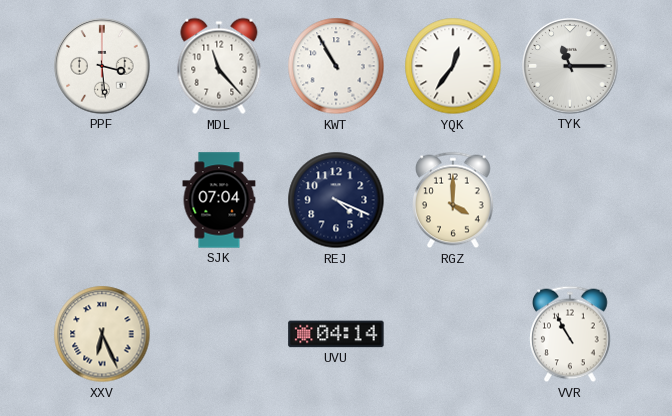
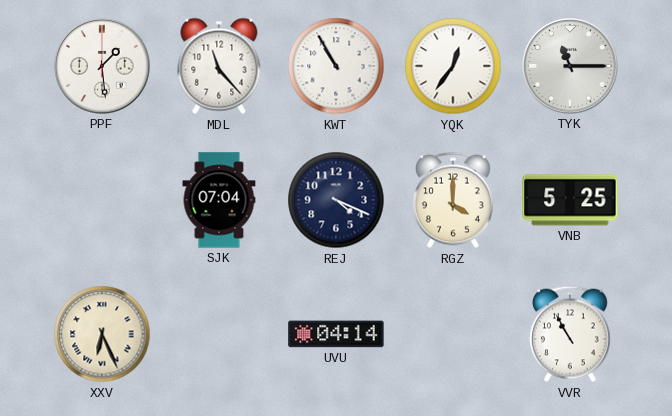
PPF: 3:29 -> 1:29
VNB: none -> 5:25
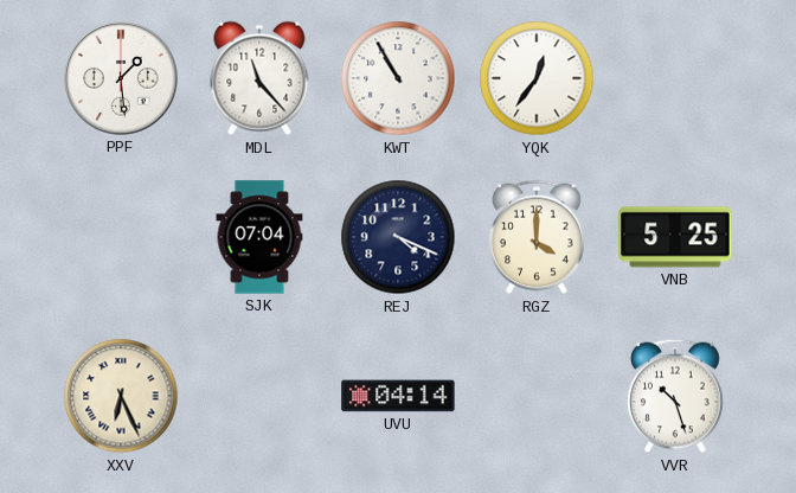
TYK: 11:15 -> none
VVR: 10:55 -> 10:27
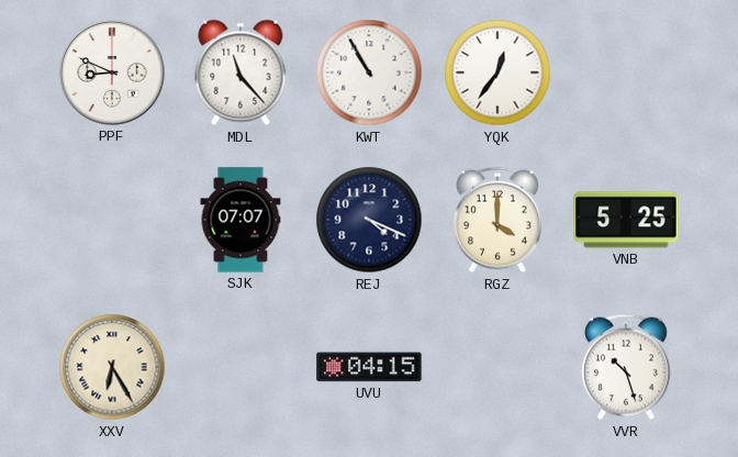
PPF: 1:29 -> 8:49
SJK: 07:04 -> 07:07
XXV: 6:26 -> 6:25
UVU: 04:14 -> 04:15
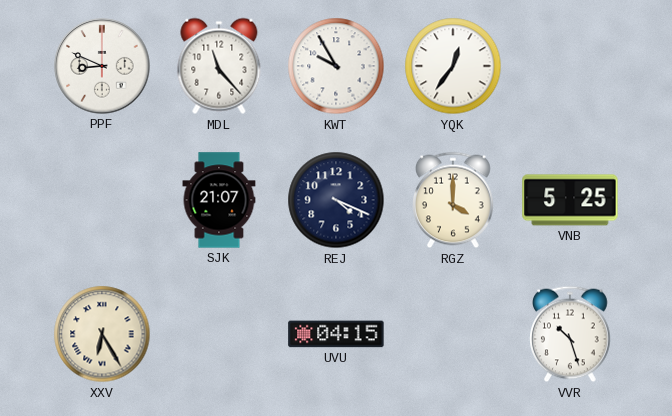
KWT: 10:55 -> 9:55
SJK: 07:07 -> 21:07
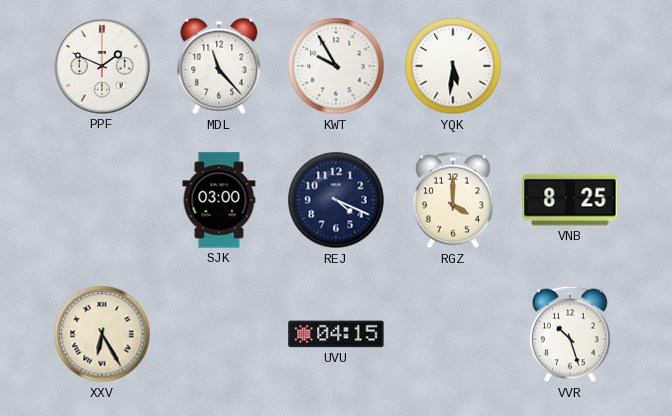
PPF: 8:49 -> 1:49
YQK: 12:36 -> 5:31
SJK: 21:07 -> 03:00
VNB: 5:25 -> 8:25
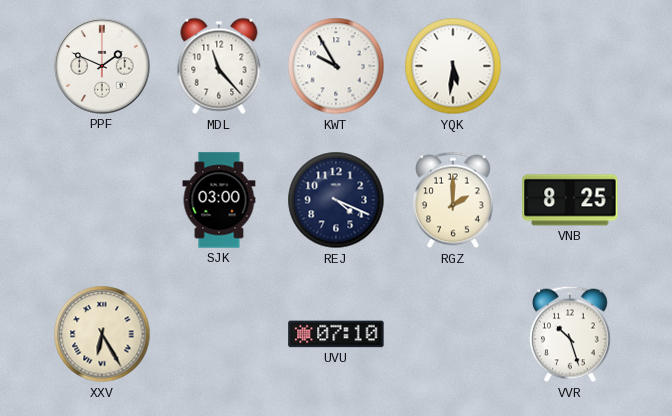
RGZ: 4:00 -> 2:00
UVU: 04:15 -> 07:10
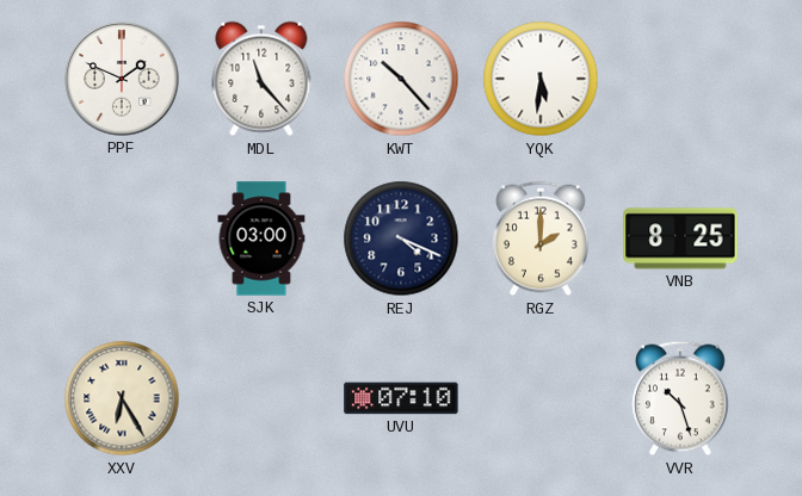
KWT: 9:55 -> 10:23
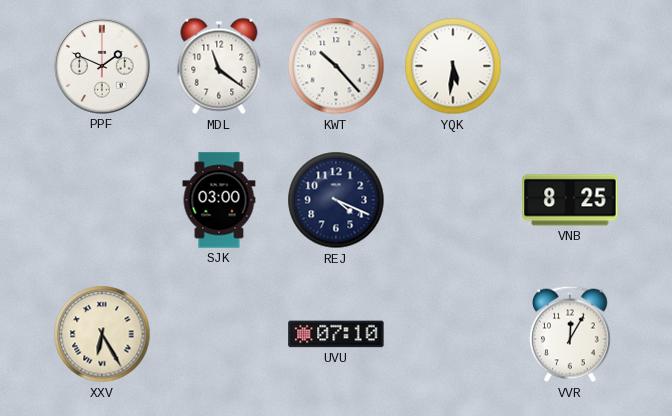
MDL: 11:23 -> 11:21
RGZ: 2:00 -> none
VVR: 10:27 -> 12:05
